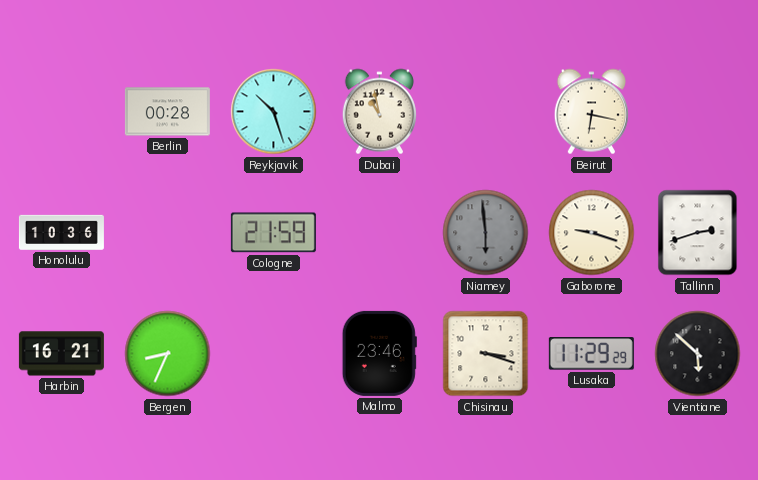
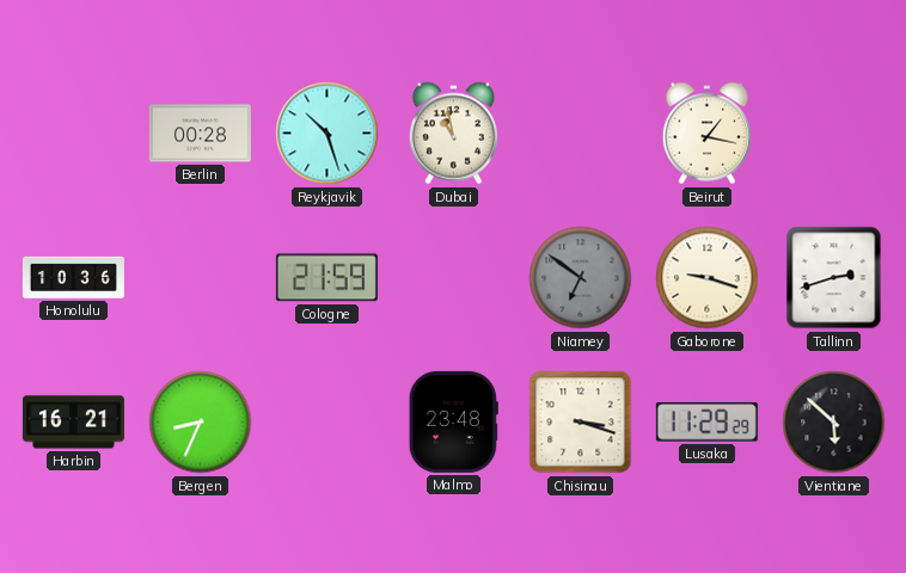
Beirut: 6:17 -> 1:17
Niamey: 5:59 -> 6:51
Malmo: 23:46 -> 23:48
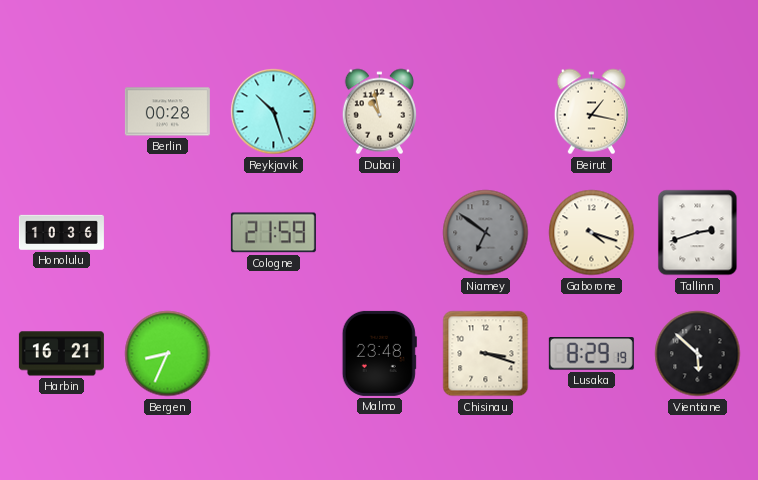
Gaborone: 9:18 -> 4:18
Lusaka: 11:29 -> 8:29
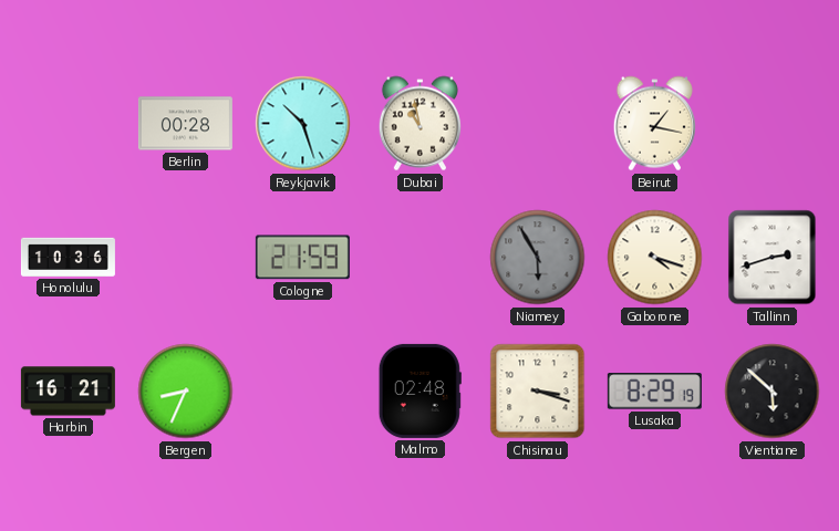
Niamey: 6:51 -> 5:55
Malmo: 23:48 -> 02:48
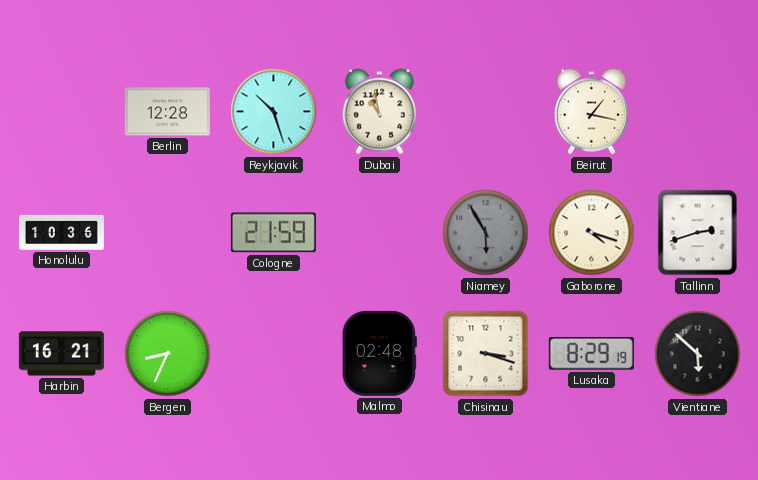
Berlin: 00:28 -> 12:28
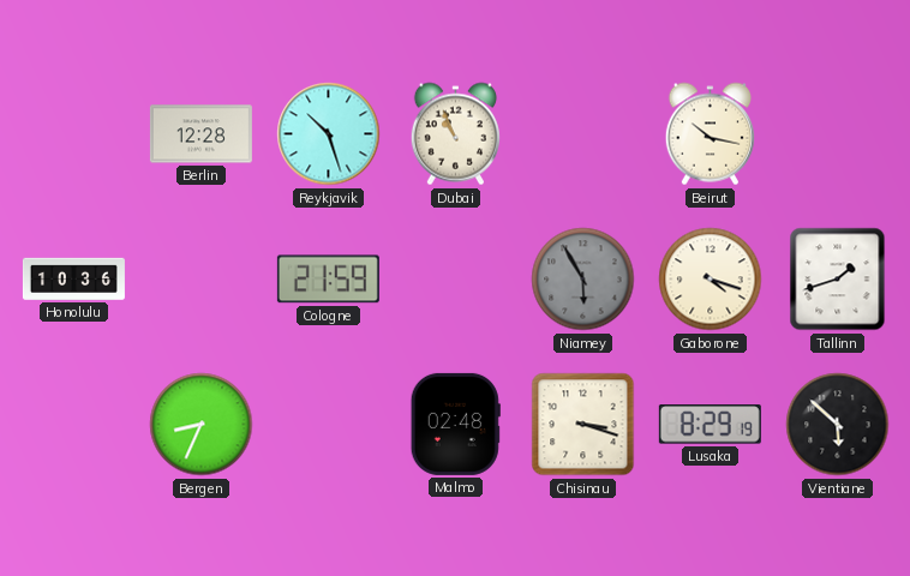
Dubai: 10:58 -> 10:56
Beirut: 1:17 -> 10:17
Tallinn: 2:42 -> 1:42
Harbin: 16:21 -> none
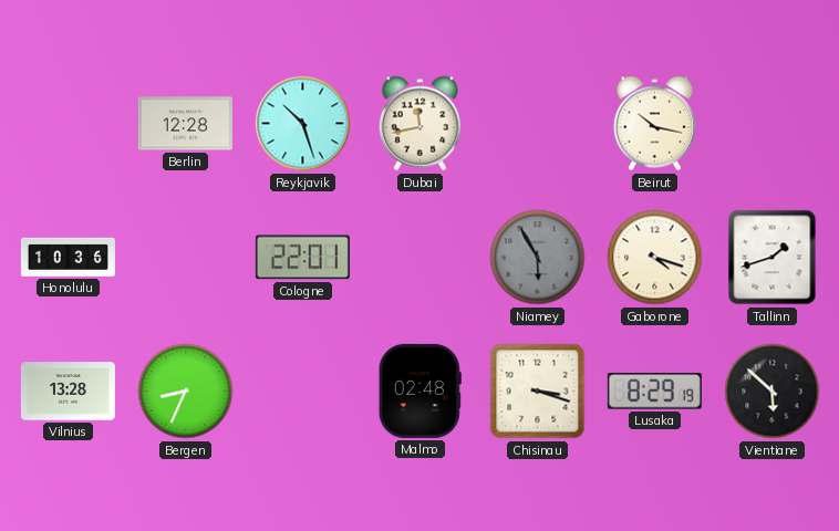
Dubai: 10:56 -> 11:43
Cologne: 21:59 -> 22:01
Vilnius: none -> 13:28
